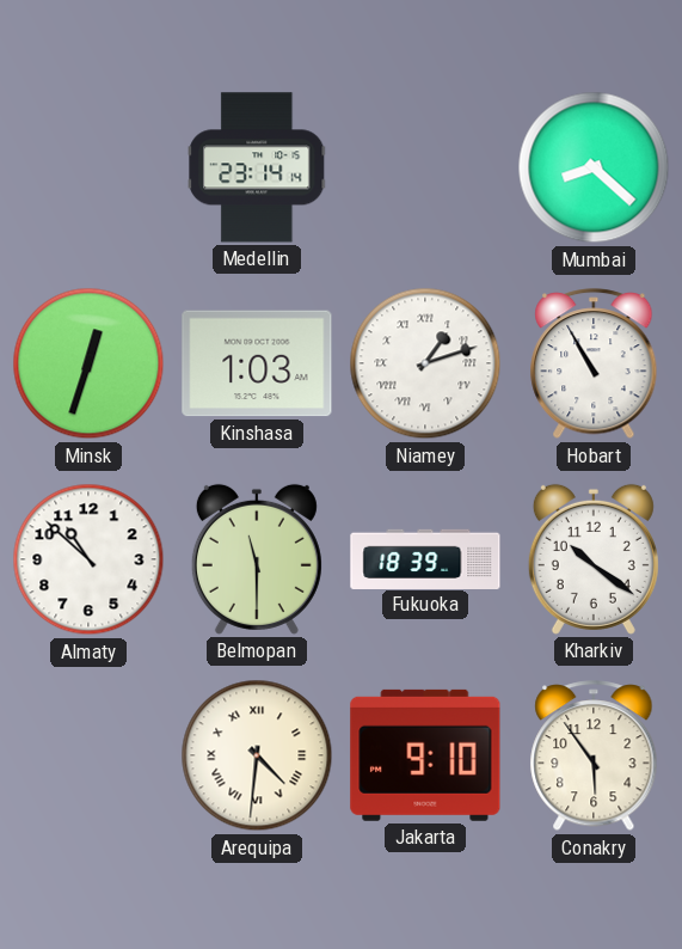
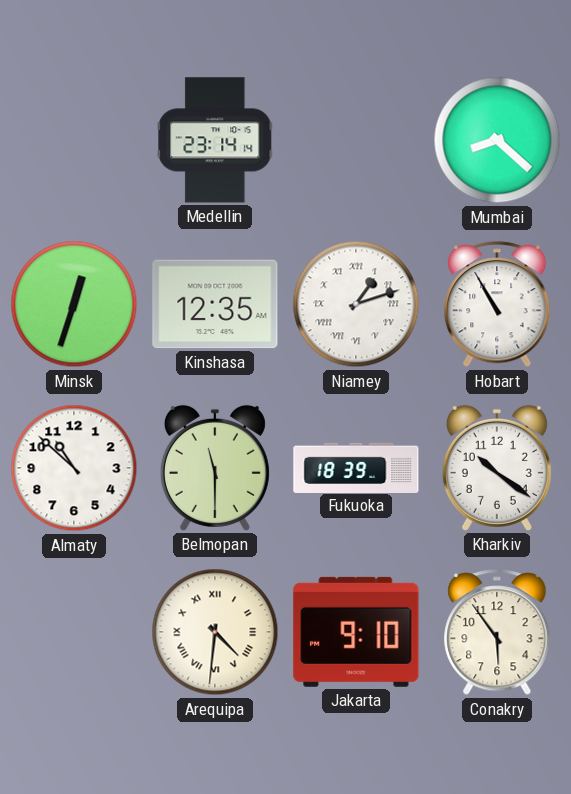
Kinshasa: 1:03 -> 12:35
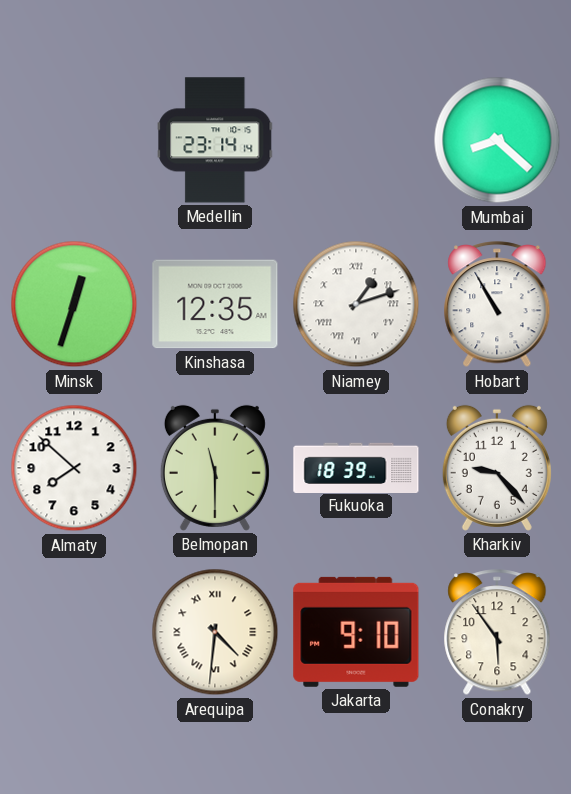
Almaty: 10:52 -> 7:52
Kharkiv: 10:21 -> 9:23
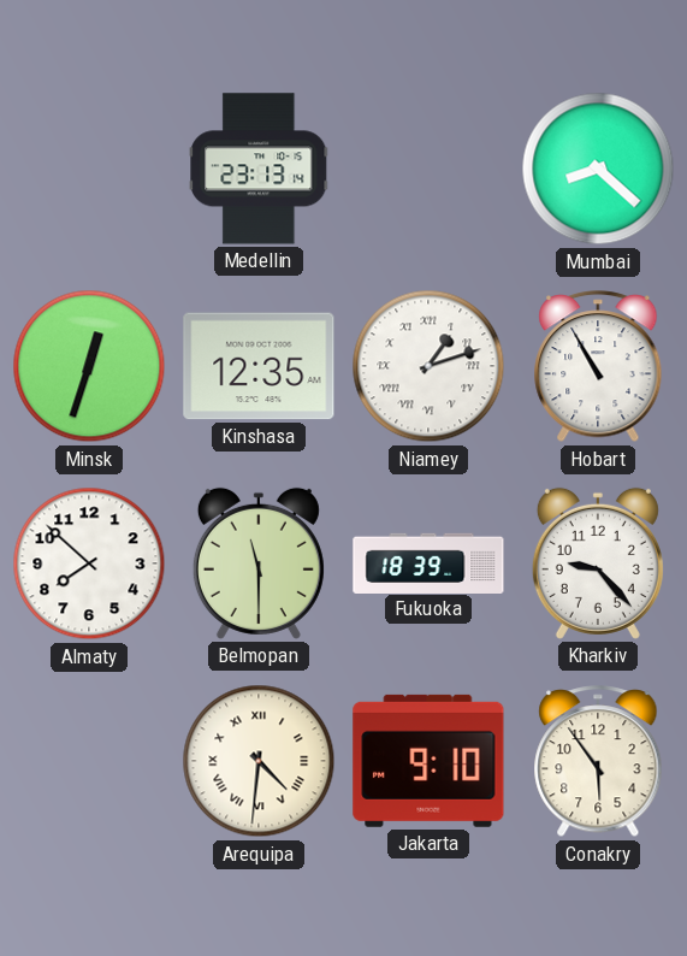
Medellin: 23:14 -> 23:13
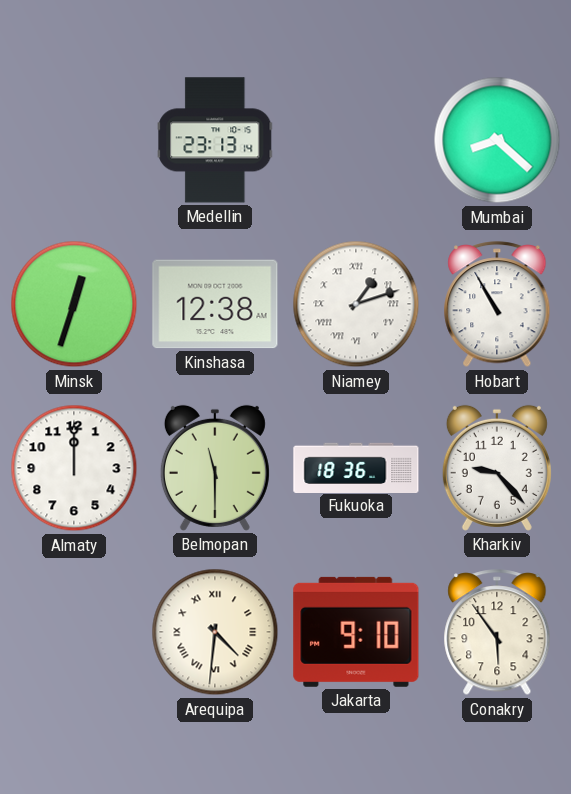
Kinshasa: 12:35 -> 12:38
Almaty: 7:52 -> 12:00
Fukuoka: 18:39 -> 18:36
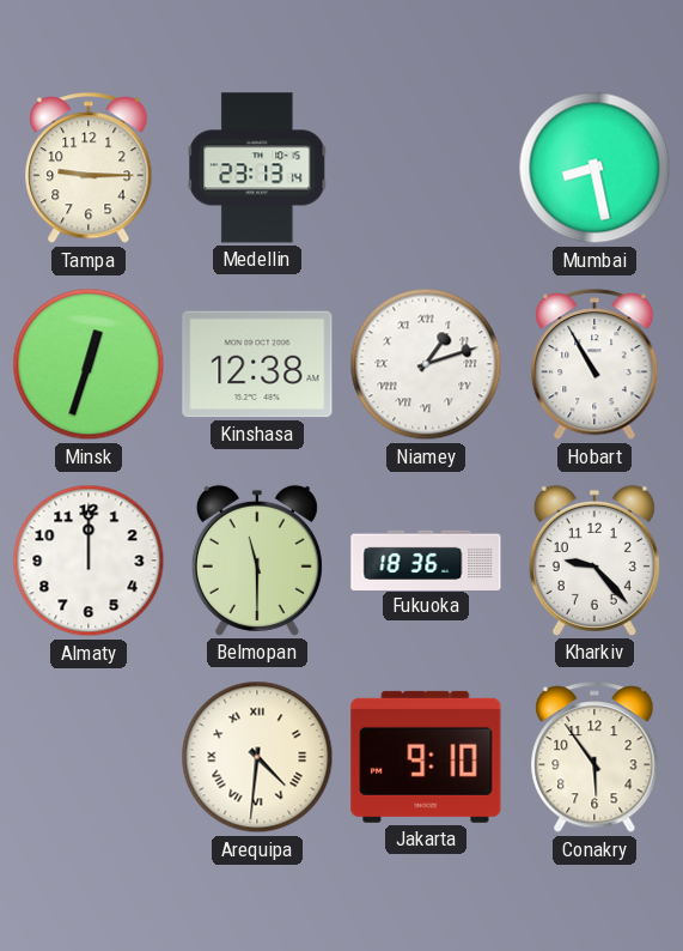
Tampa: none -> 9:15
Mumbai: 8:22 -> 8:28
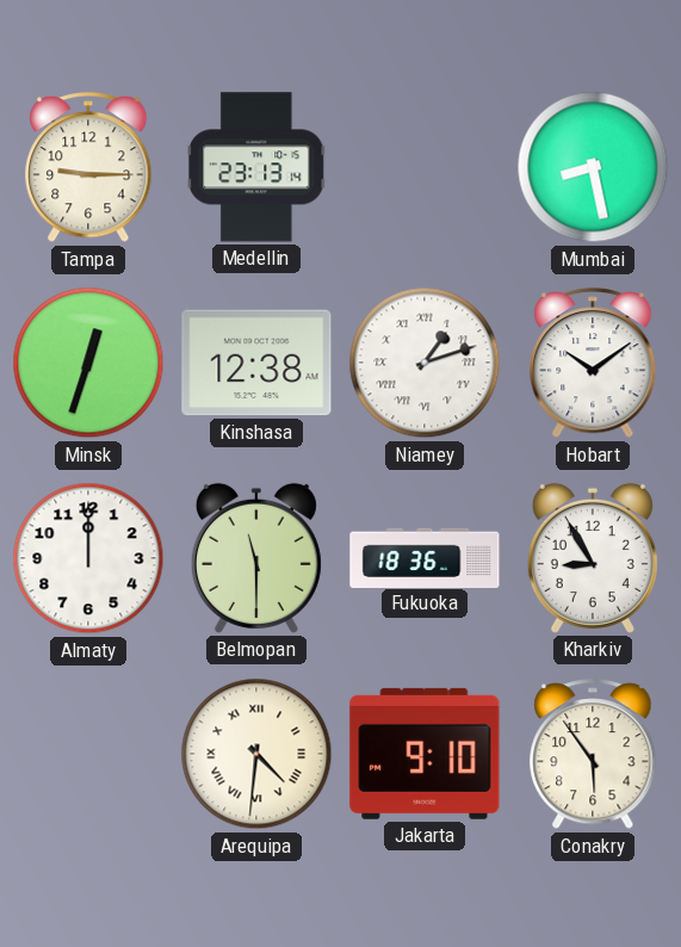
Hobart: 10:55 -> 10:09
Kharkiv: 9:23 -> 8:55
